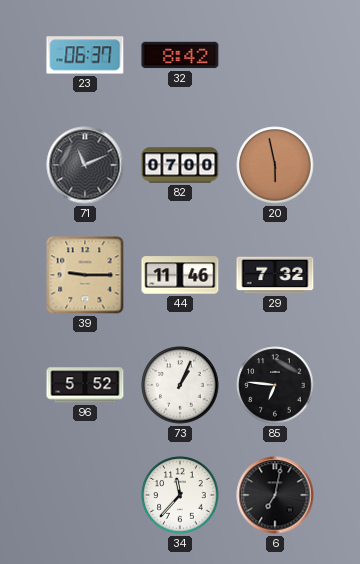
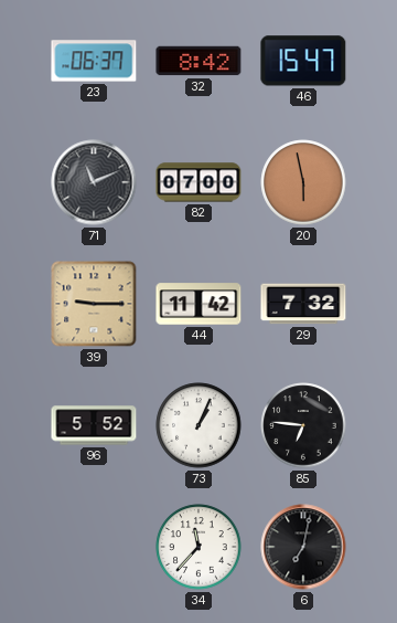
46: none -> 15:47
44: 11:46 -> 11:42
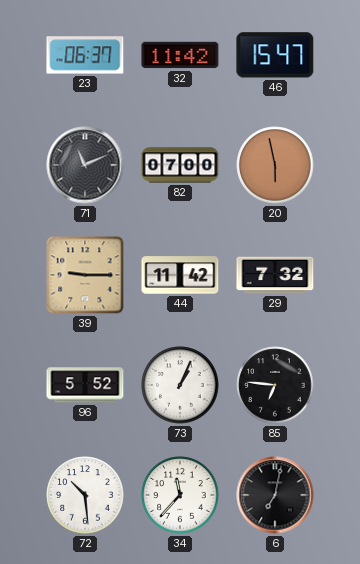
32: 8:42 -> 11:42
72: none -> 10:29
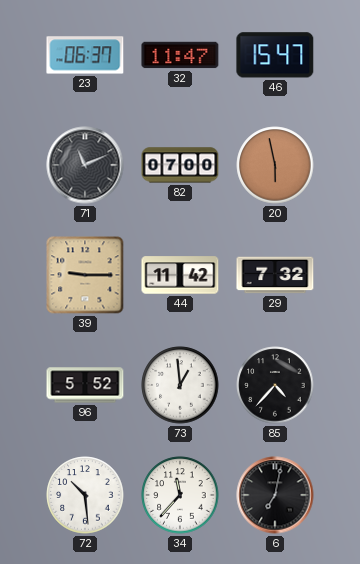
32: 11:42 -> 11:47
73: 1:04 -> 12:59
85: 6:46 -> 4:37
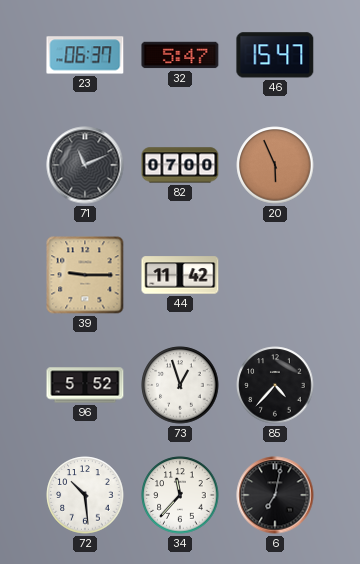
32: 11:47 -> 5:47
20: 5:58 -> 5:56
29: 7:32 -> none
73: 12:59 -> 12:57
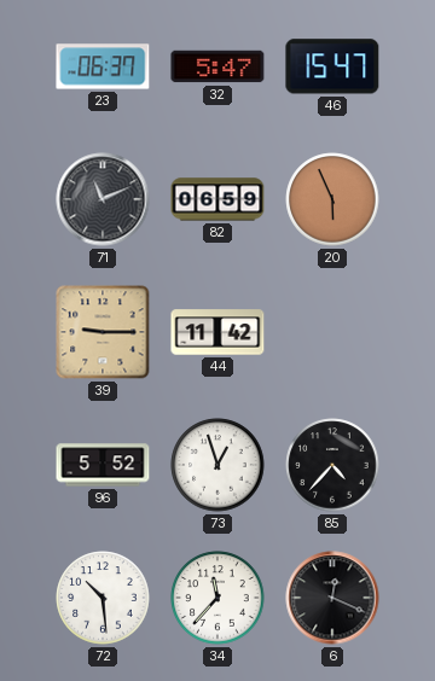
82: 07:00 -> 06:59
6: 7:02 -> 12:19
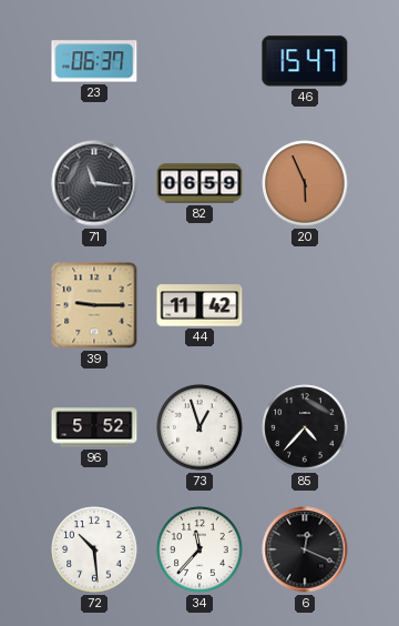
32: 5:47 -> none
71: 11:11 -> 11:16
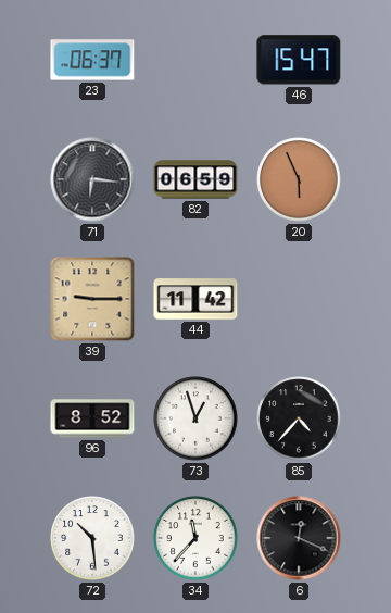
71: 11:16 -> 6:16
96: 5:52 -> 8:52
